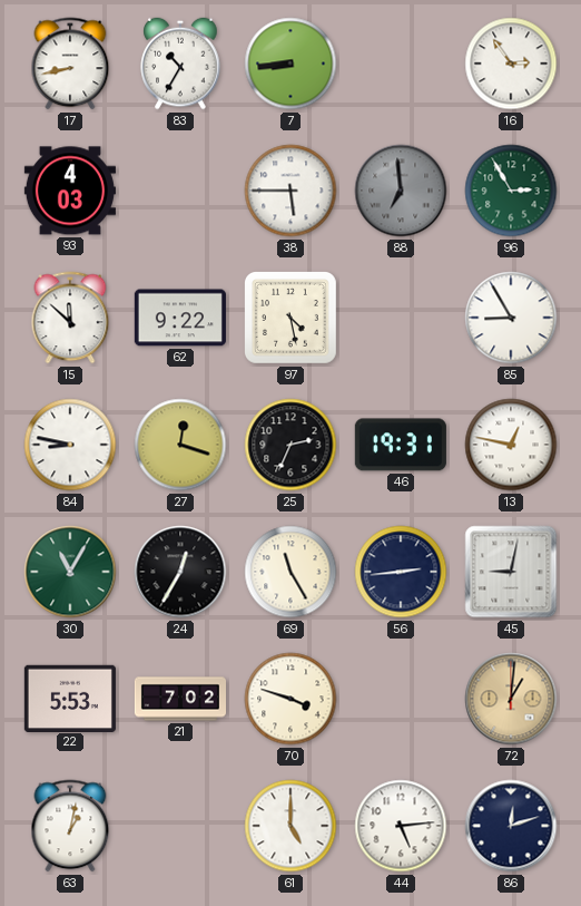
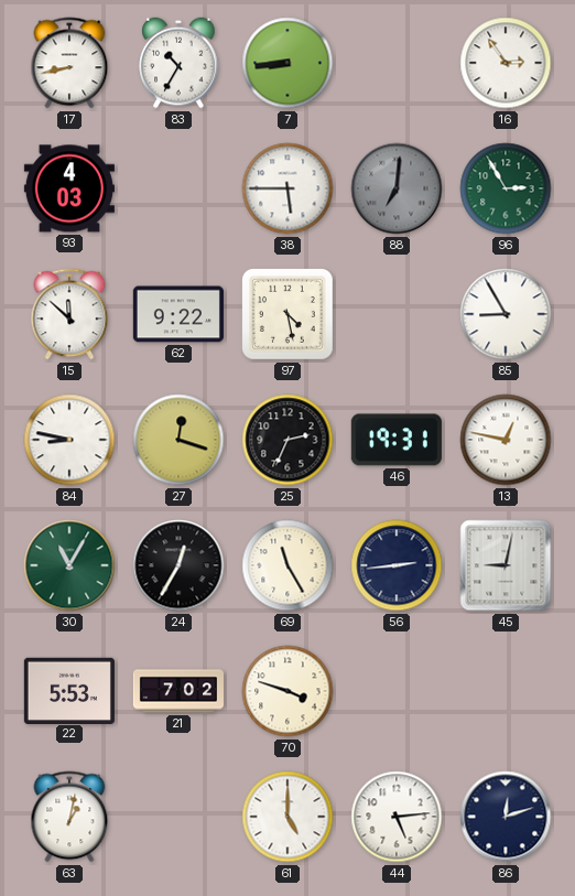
88: 6:59 -> 7:01
72: 1:01 -> none
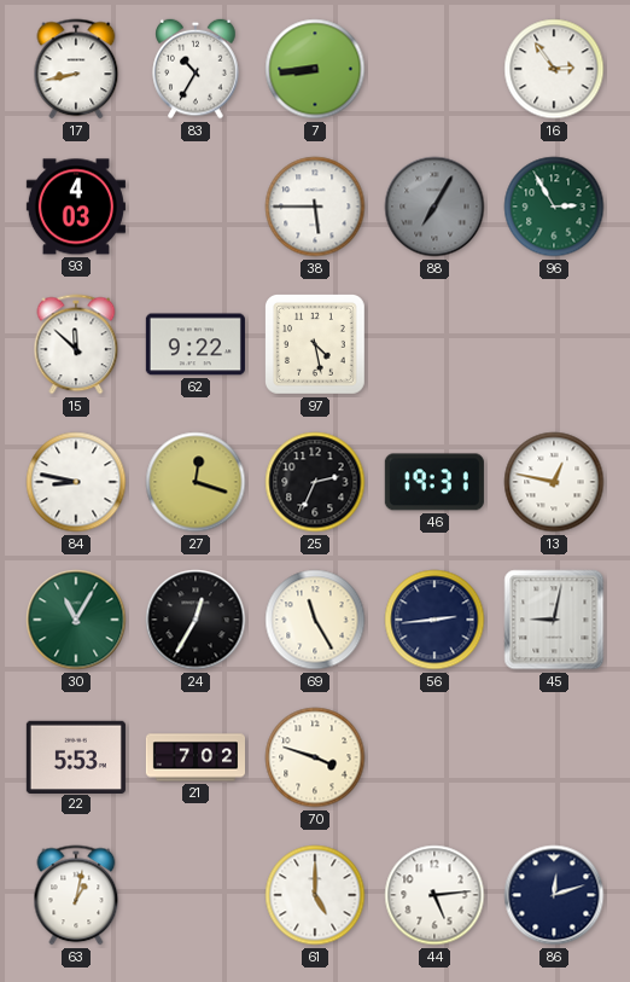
88: 7:01 -> 7:05
85: 8:55 -> none
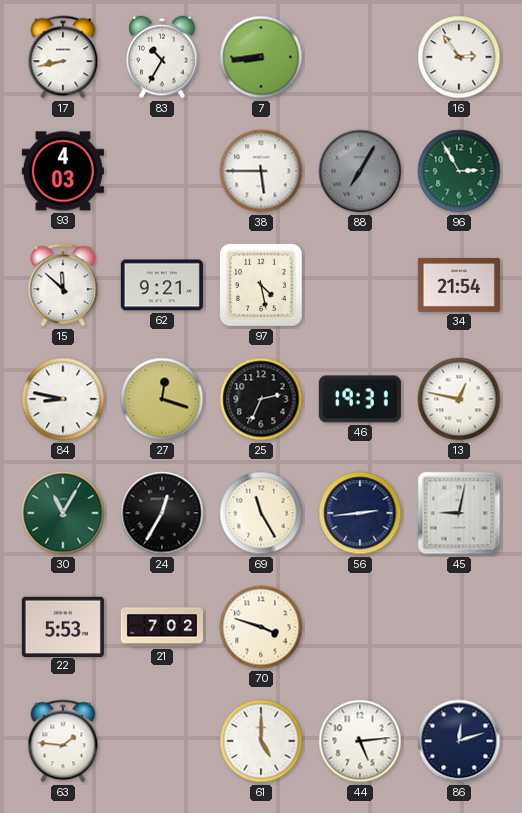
62: 9:22 -> 9:21
34: none -> 21:54
63: 1:02 -> 1:46
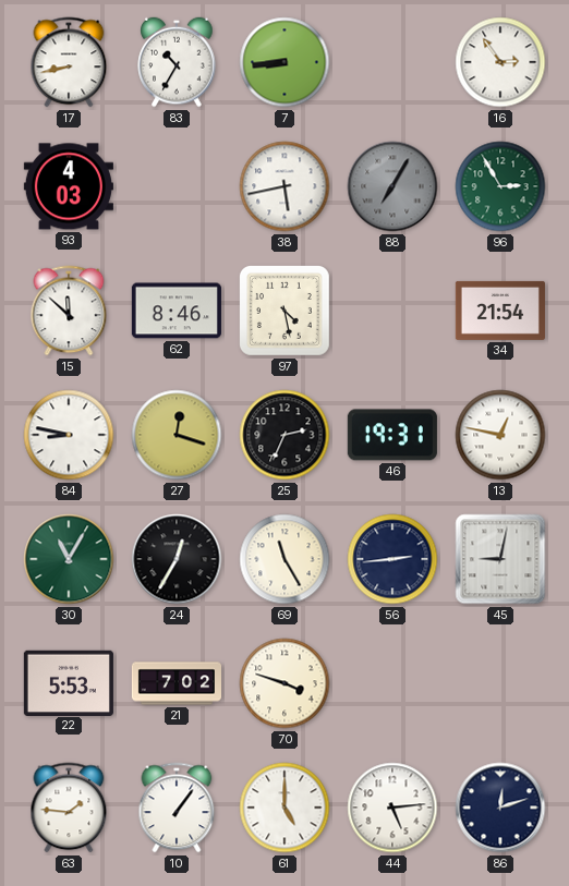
38: 5:45 -> 5:43
62: 9:21 -> 8:46
10: none -> 1:06
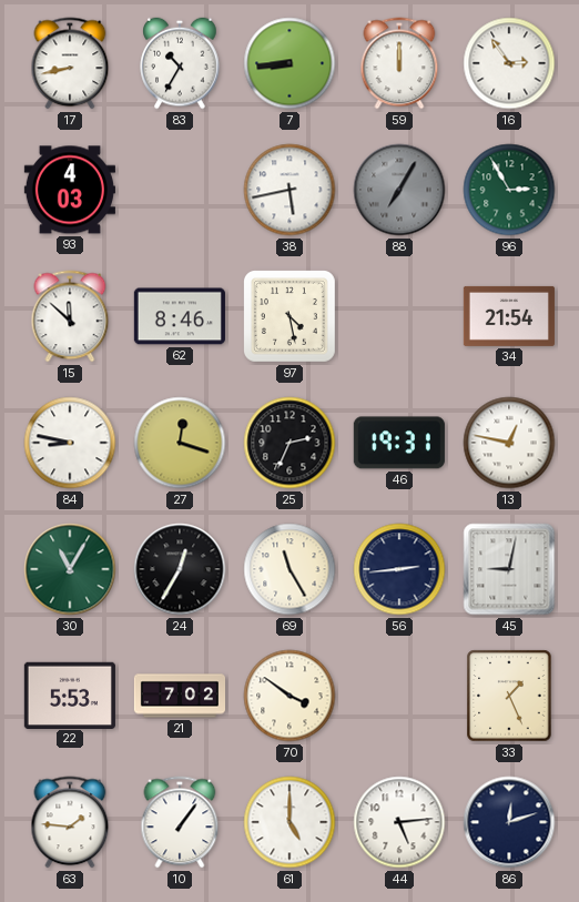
59: none -> 12:00
70: 3:48 -> 3:51
33: none -> 1:26
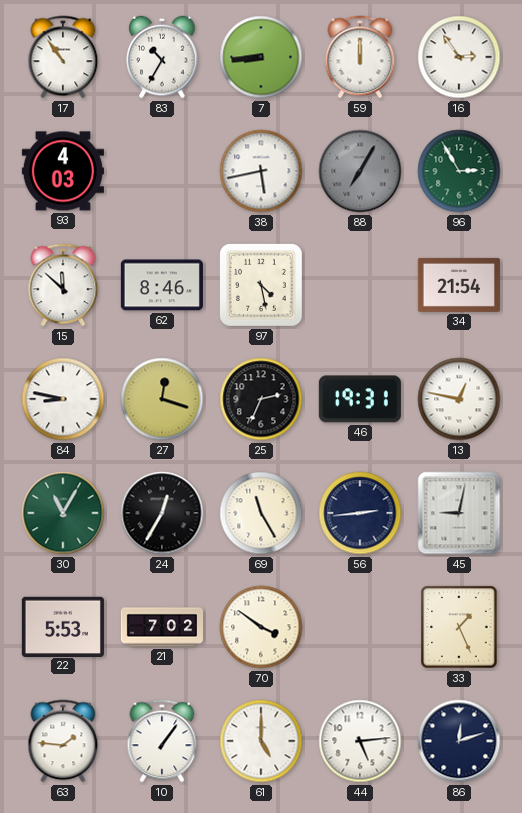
17: 8:43 -> 10:54
